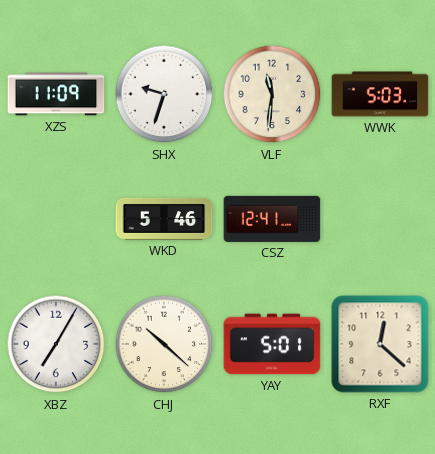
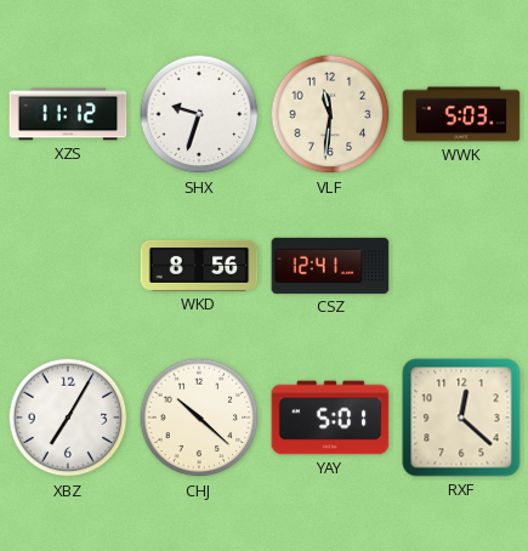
XZS: 11:09 -> 11:12
WKD: 5:46 -> 8:56
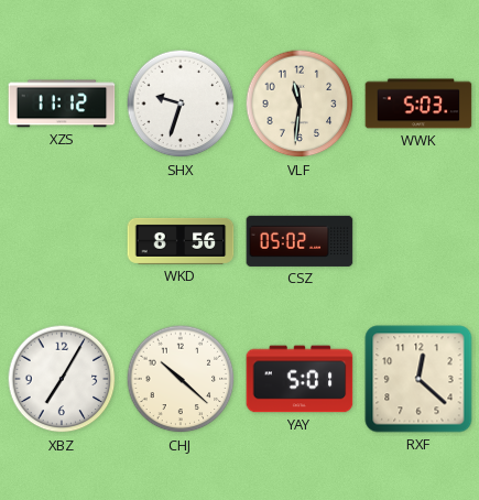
CSZ: 12:41 -> 05:02
